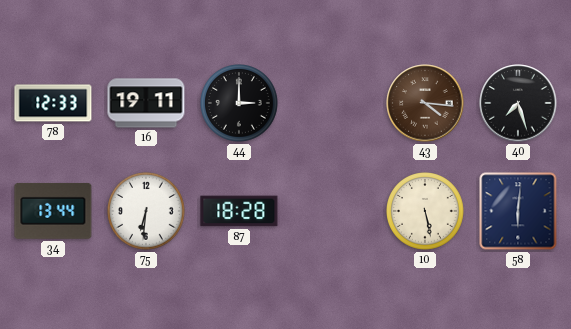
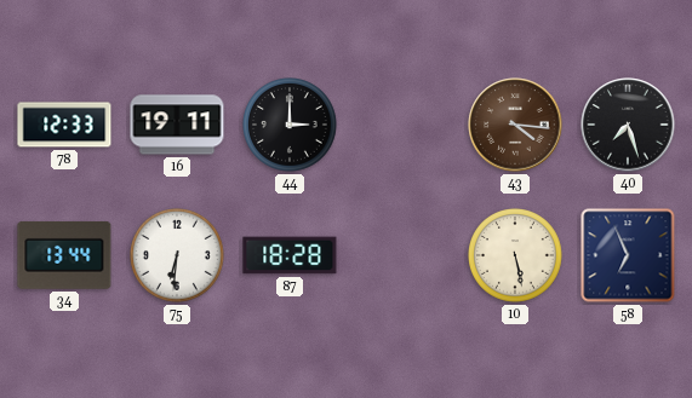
58: 6:01 -> 6:56
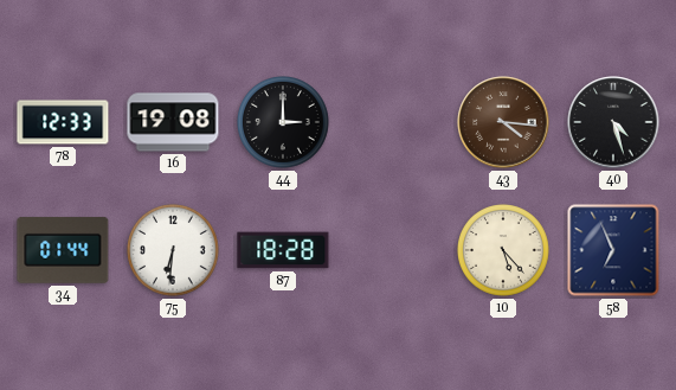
16: 19:11 -> 19:08
40: 7:27 -> 4:27
34: 13:44 -> 01:44
10: 5:28 -> 5:23
